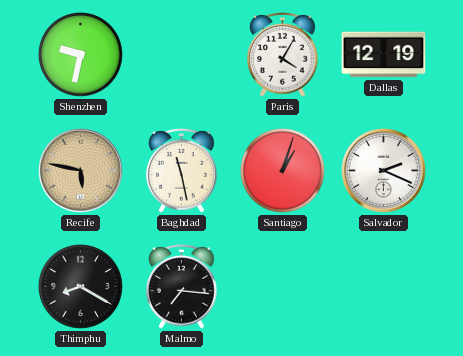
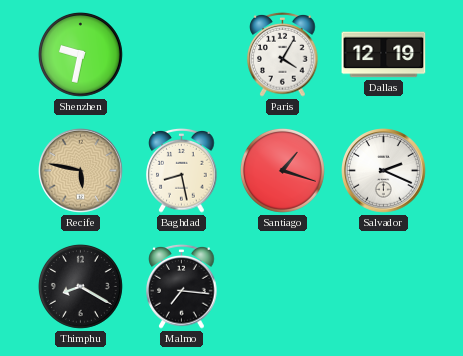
Baghdad: 11:28 -> 8:28
Santiago: 1:03 -> 1:18
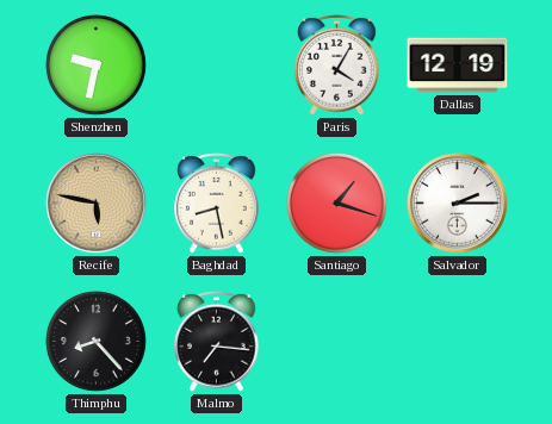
Salvador: 2:19 -> 2:15
Thimphu: 8:20 -> 8:23
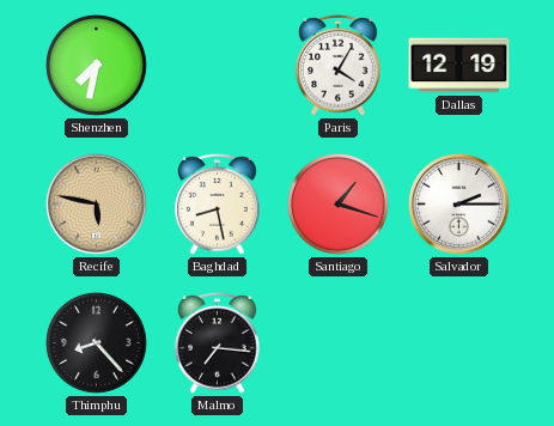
Shenzhen: 9:32 -> 7:32
